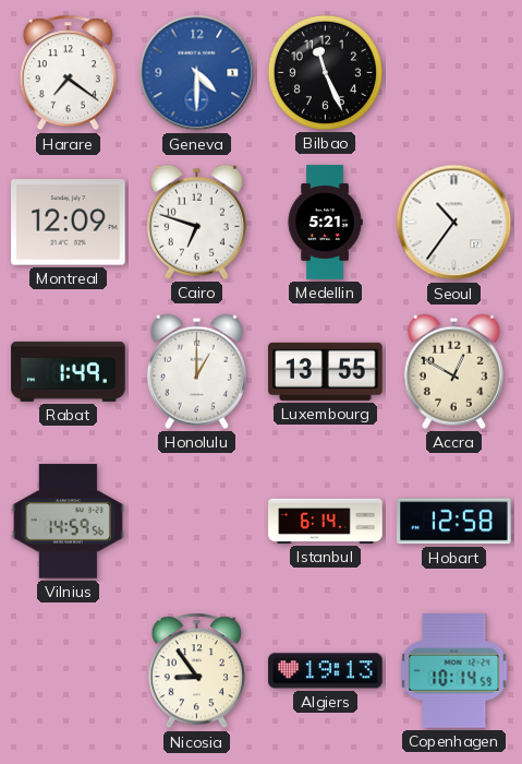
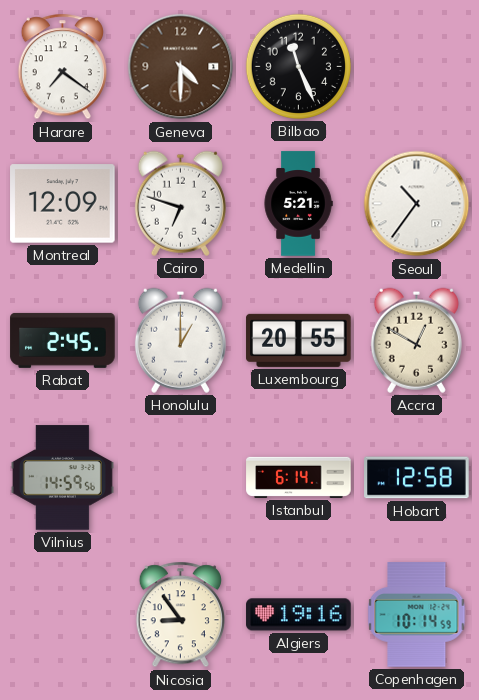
Geneva dial: blue -> brown
Rabat: 1:49 -> 2:45
Luxembourg: 13:55 -> 20:55
Algiers: 19:13 -> 19:16
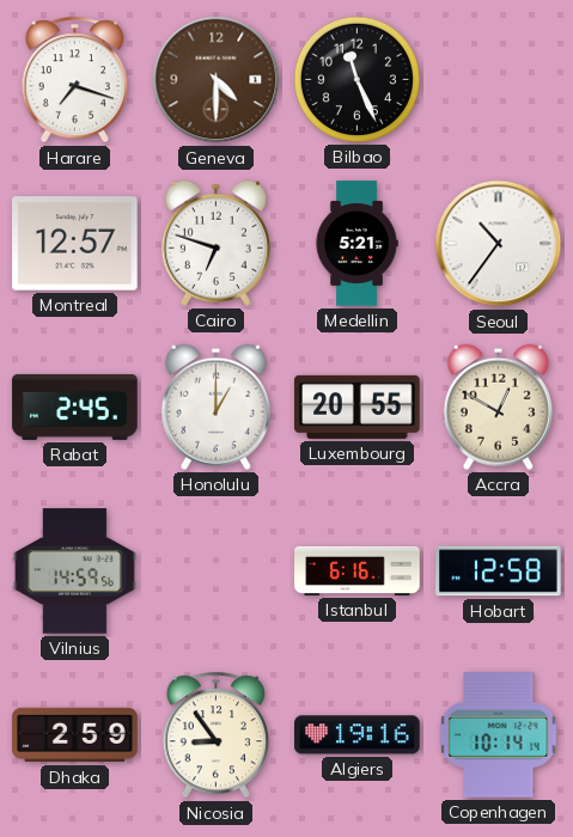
Harare: 7:21 -> 7:18
Montreal: 12:09 -> 12:57
Istanbul: 6:14 -> 6:16
Dhaka: none -> 2:59
Copenhagen: 10:14:59 -> 10:14:14
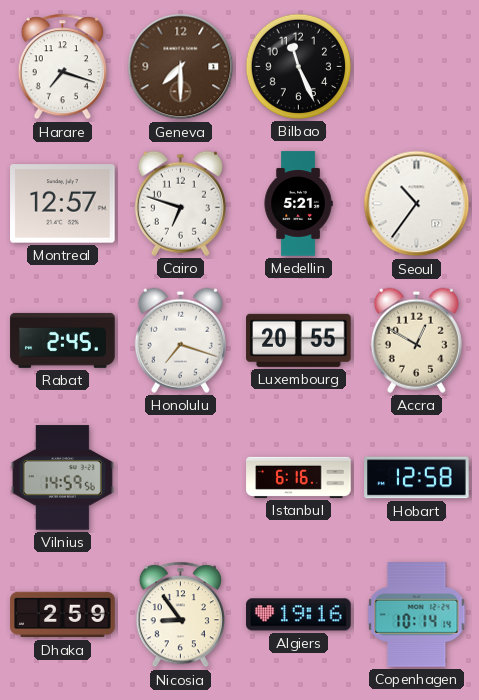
Geneva: 4:30 -> 7:30
Honolulu: 1:00 -> 7:18
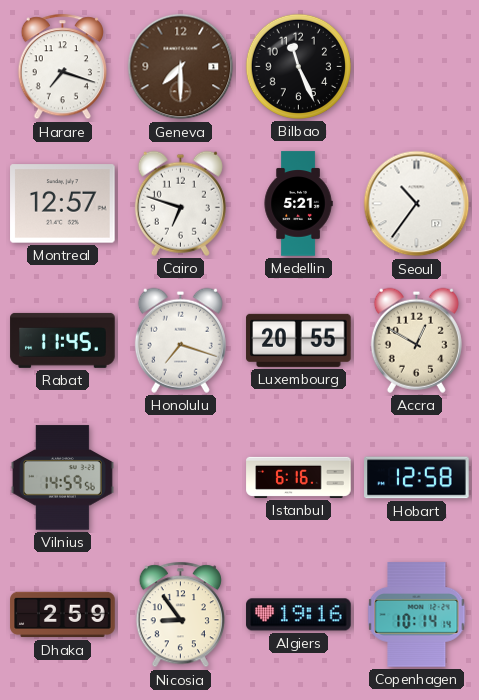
Rabat: 2:45 -> 11:45
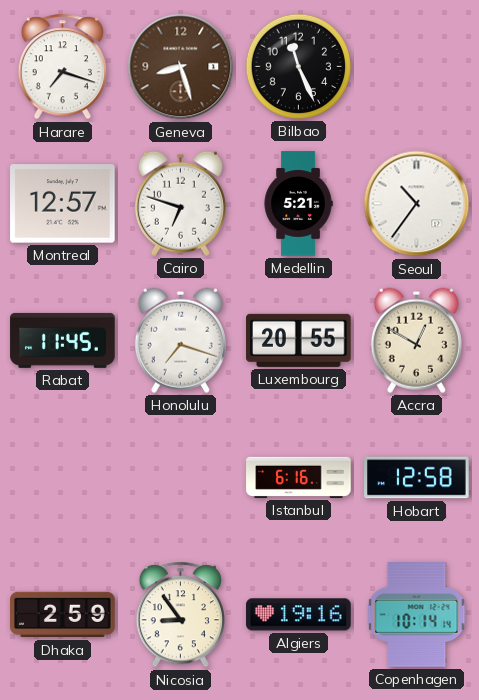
Geneva: 7:30 -> 8:27
Vilnius: 14:59 -> none
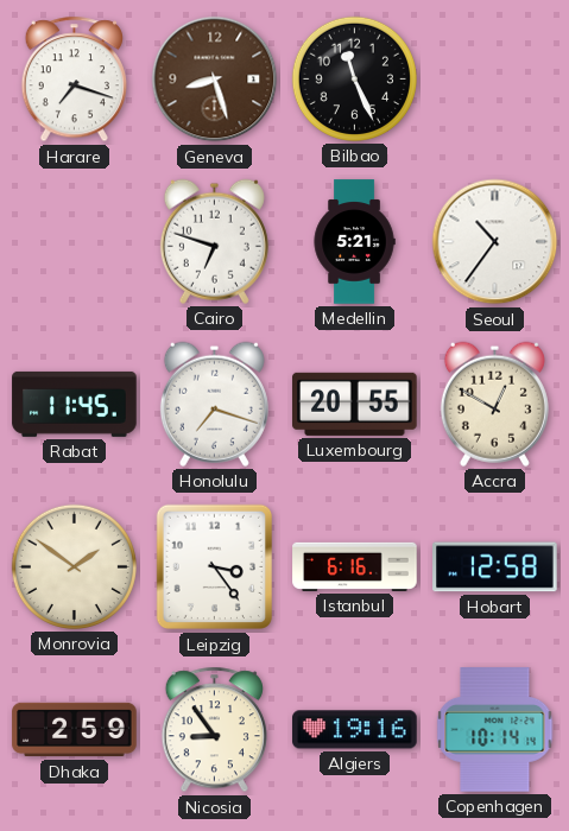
Montreal: 12:57 -> none
Monrovia: none -> 1:51
Leipzig: none -> 3:24
